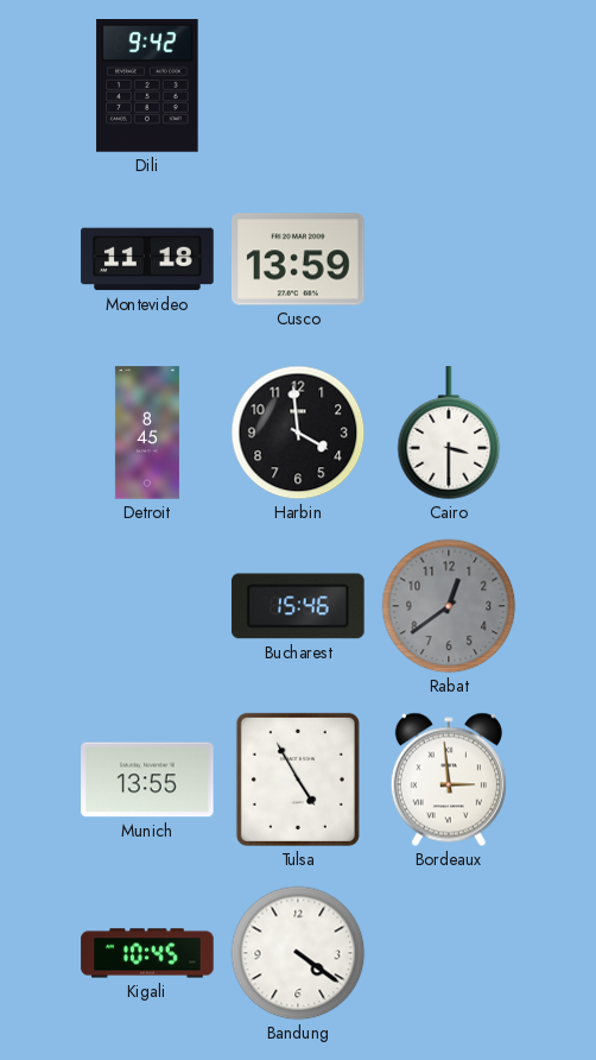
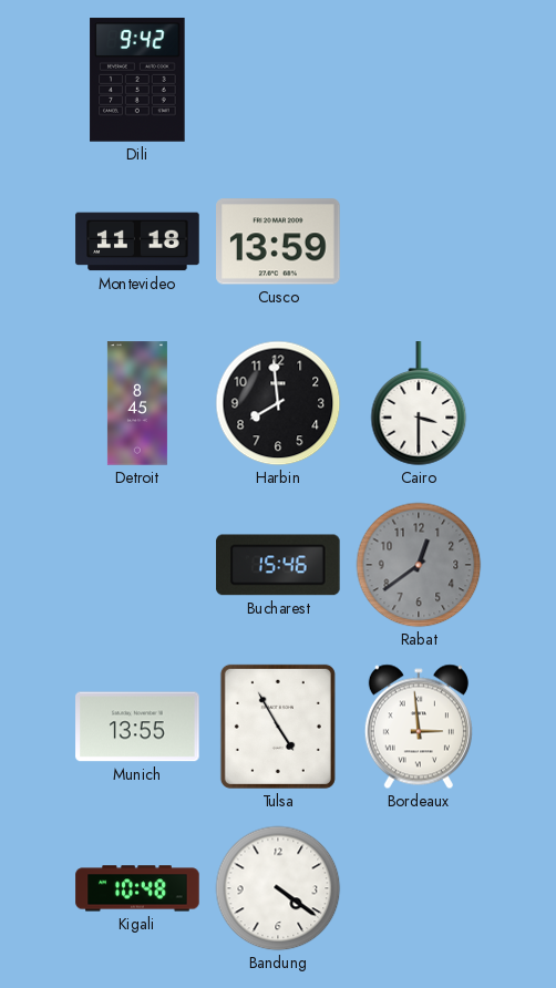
Harbin: 3:59 -> 7:59
Kigali: 10:45 -> 10:48
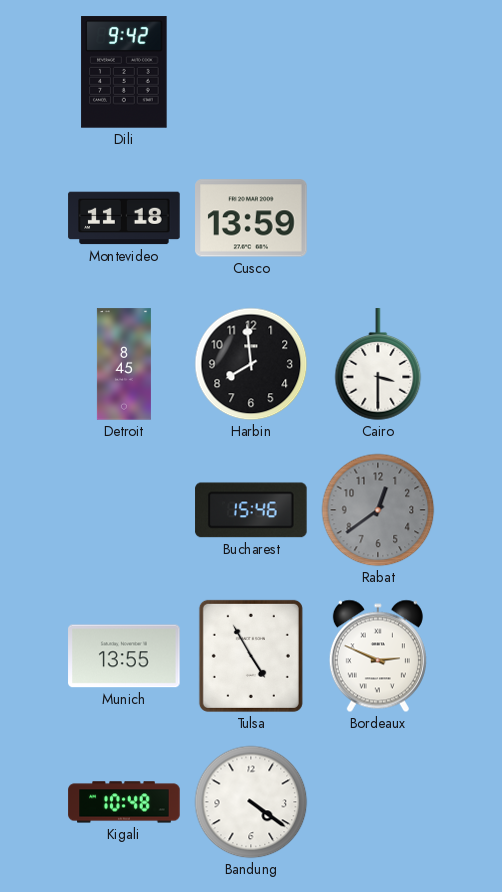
Bordeaux: 2:59 -> 2:49
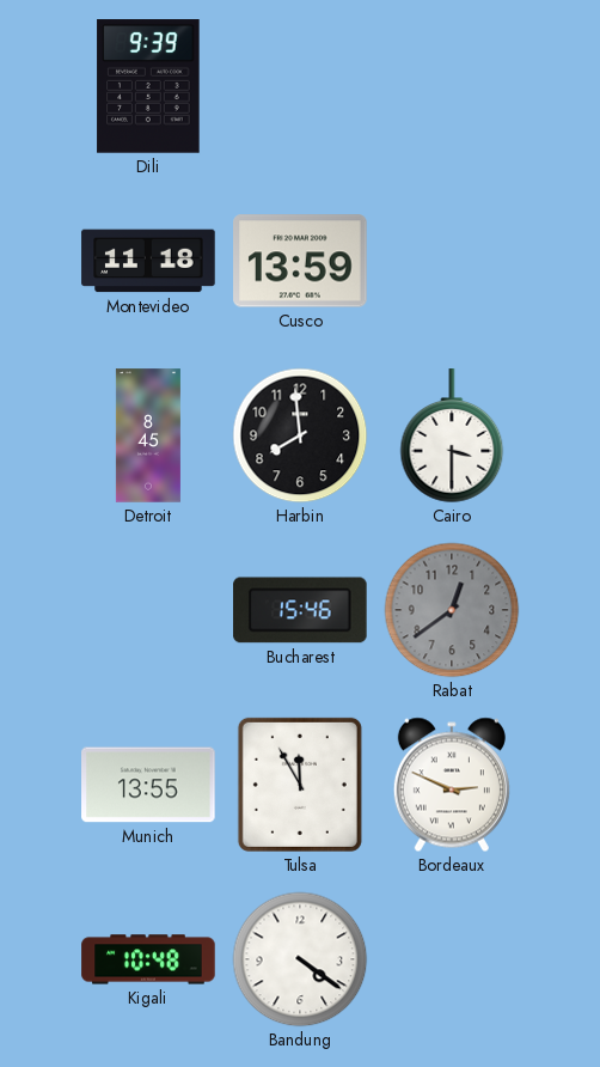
Dili: 9:42 -> 9:39
Tulsa: 4:55 -> 11:55
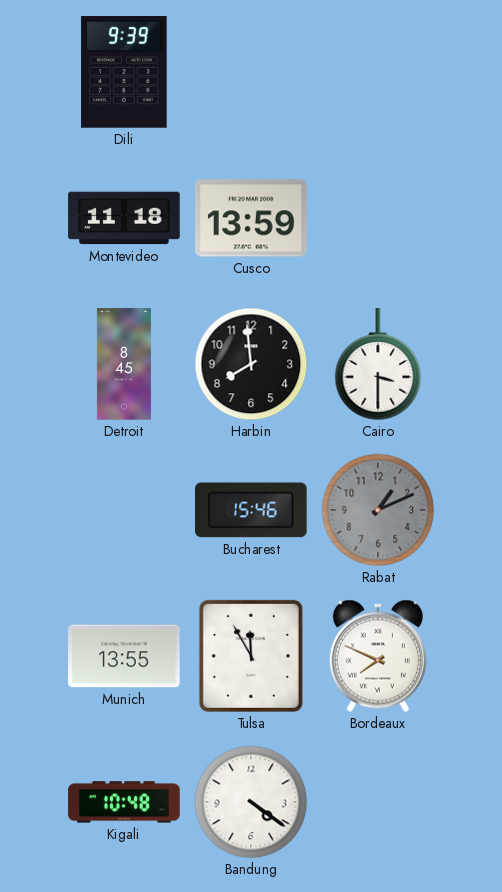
Rabat: 12:39 -> 1:11
Bordeaux: 2:49 -> 7:49
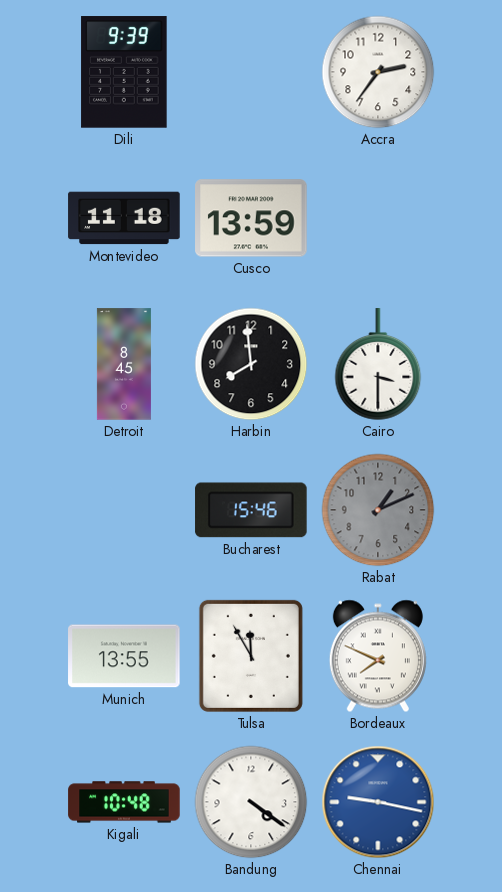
Accra: none -> 2:36
Chennai: none -> 9:17
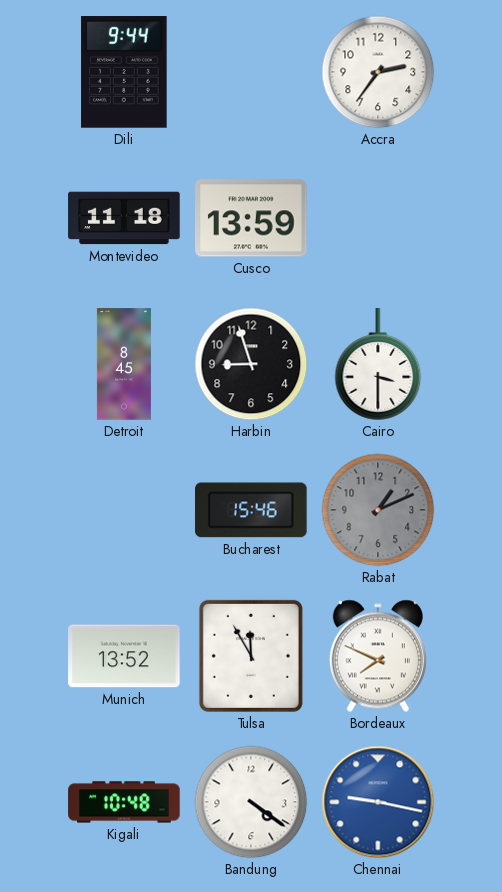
Dili: 9:39 -> 9:44
Harbin: 7:59 -> 8:57
Munich: 13:55 -> 13:52
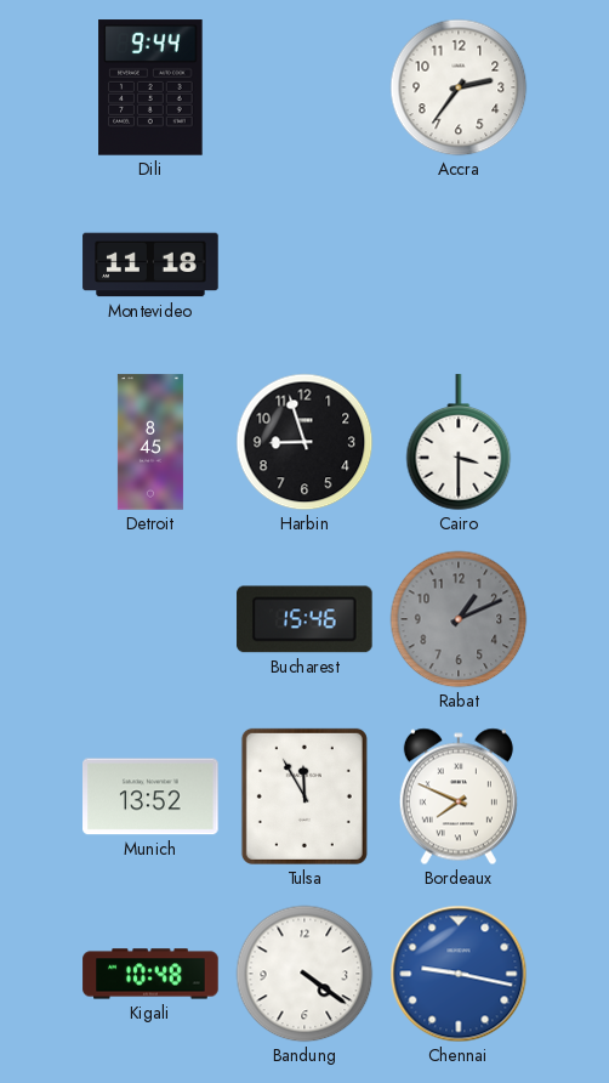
Cusco: 13:59 -> none
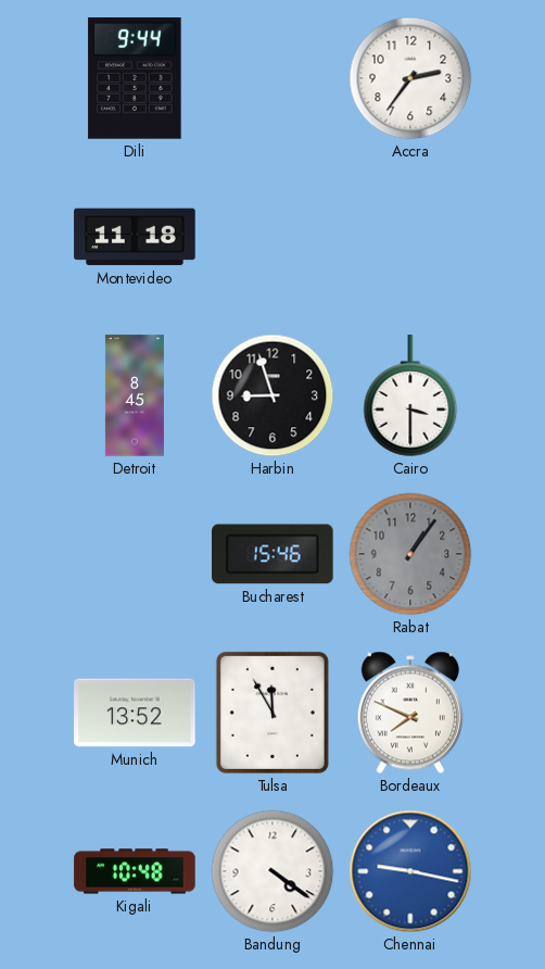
Rabat: 1:11 -> 1:06
